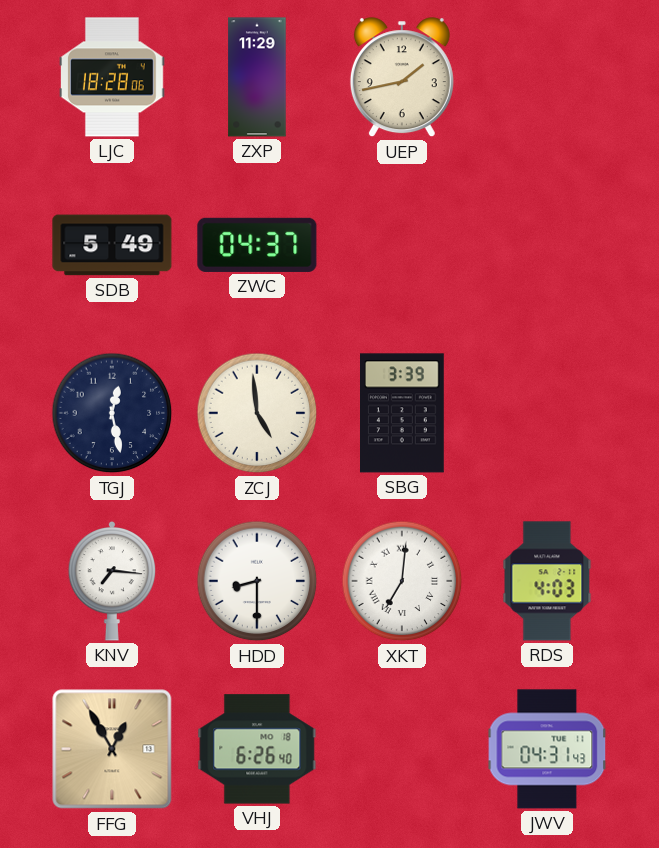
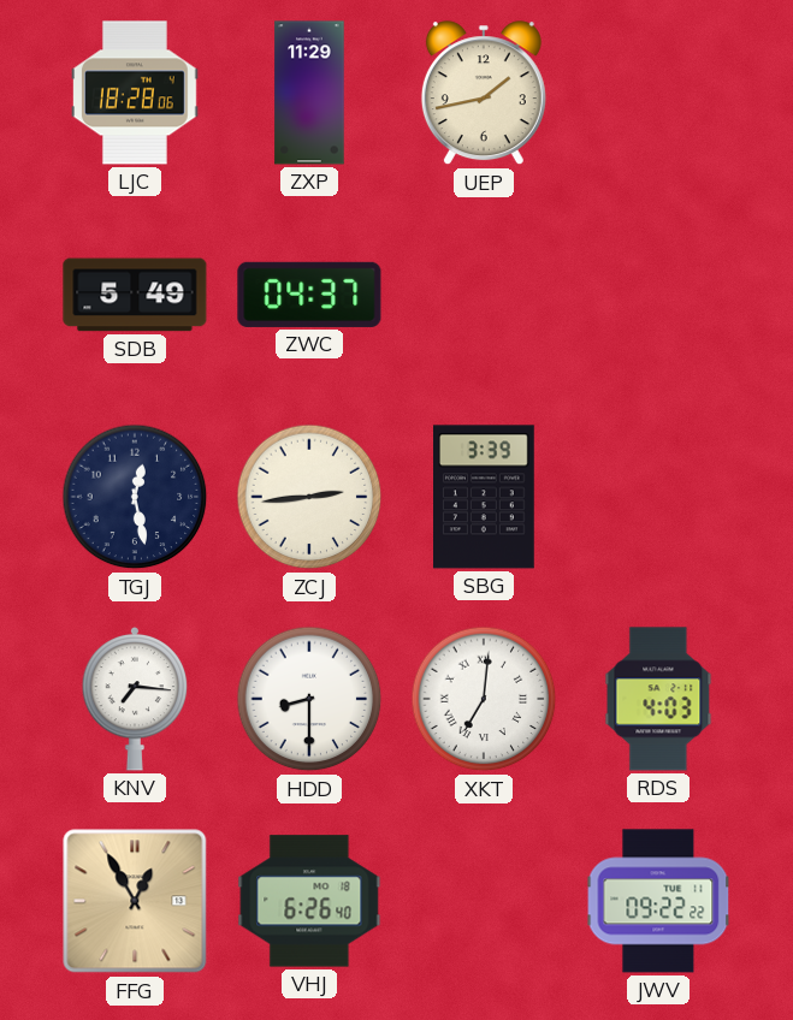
ZCJ: 4:59 -> 2:44
JWV: 04:31 -> 09:22
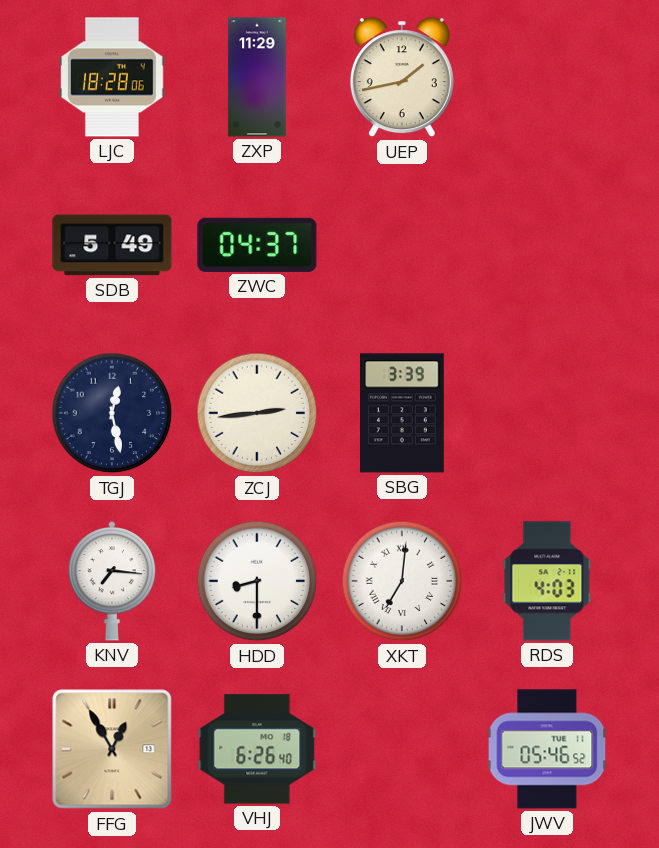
JWV: 09:22 -> 05:46
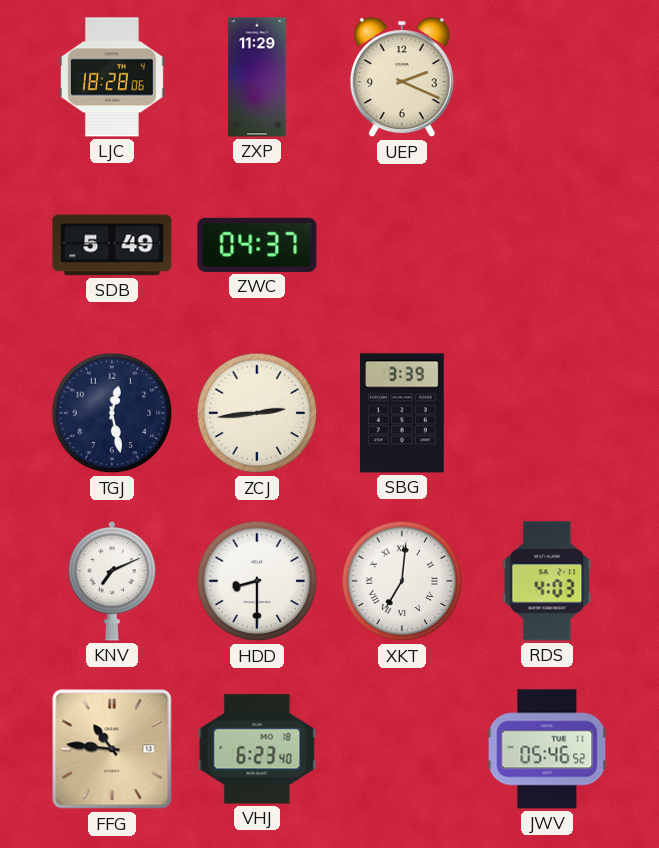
UEP: 1:43 -> 2:19
KNV: 7:16 -> 7:11
FFG: 12:55 -> 10:46
VHJ: 6:26 -> 6:23
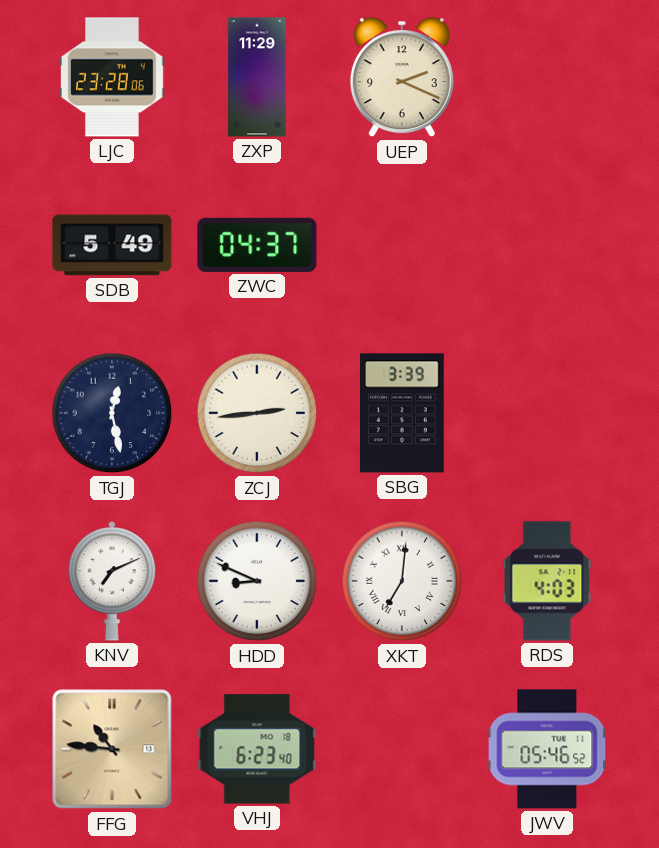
LJC: 18:28 -> 23:28
HDD: 8:30 -> 8:49
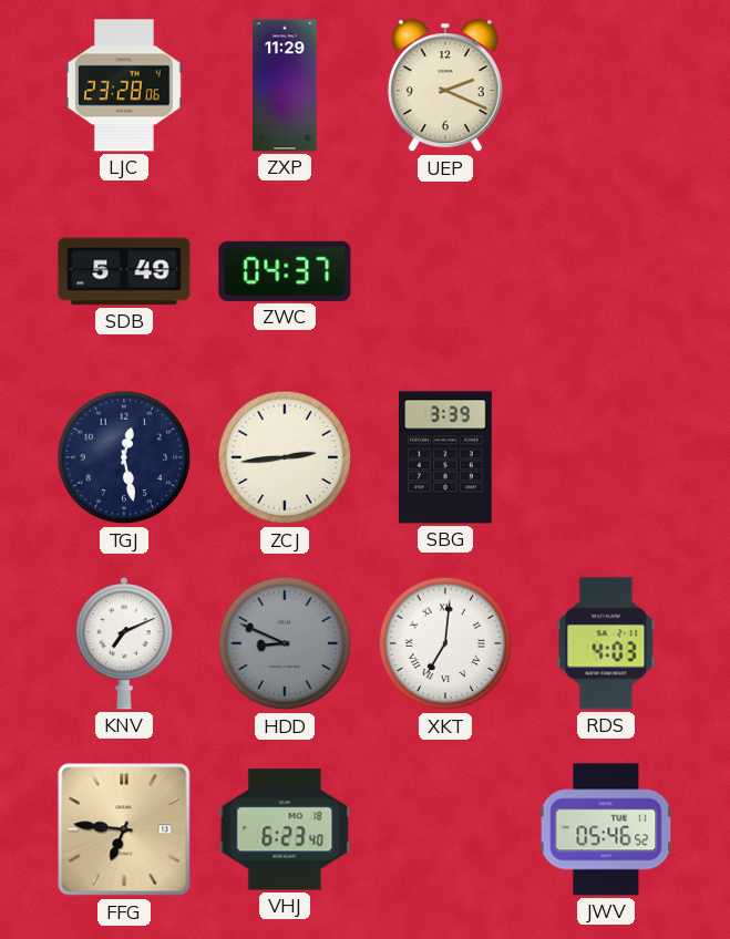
HDD dial: white -> grey
FFG: 10:46 -> 6:46
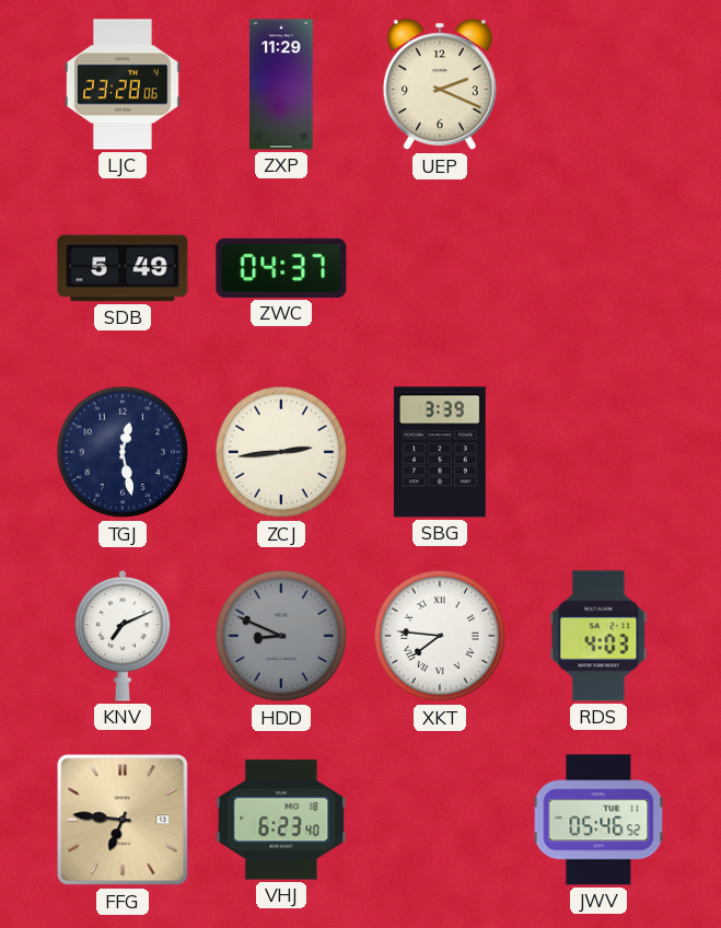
XKT: 7:01 -> 7:46
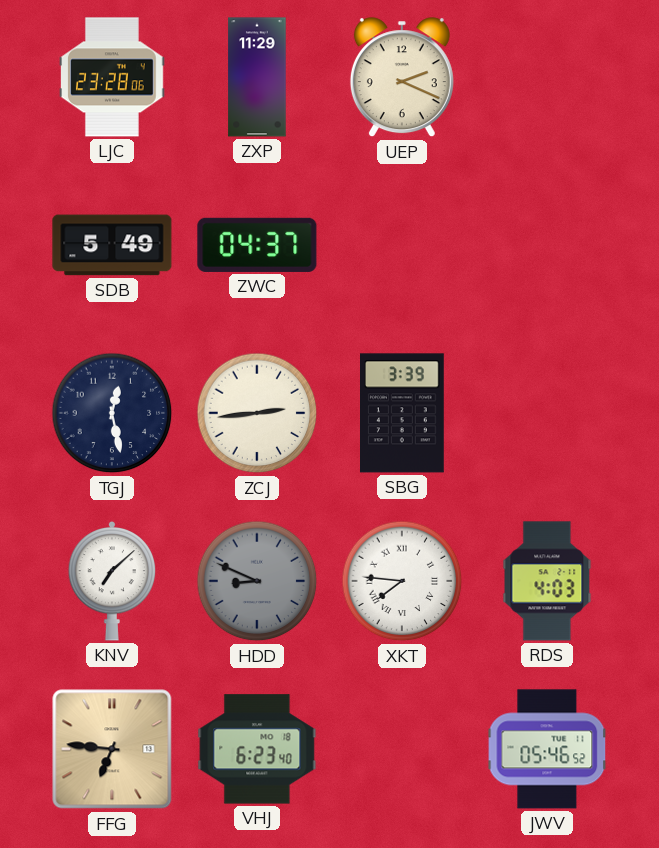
KNV: 7:11 -> 7:08
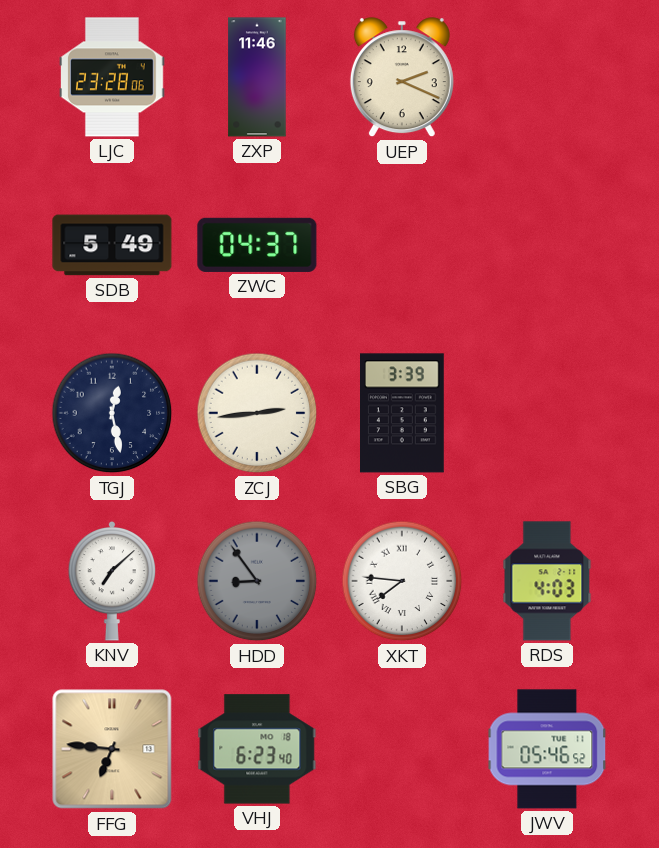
ZXP: 11:29 -> 11:46
HDD: 8:49 -> 8:54
